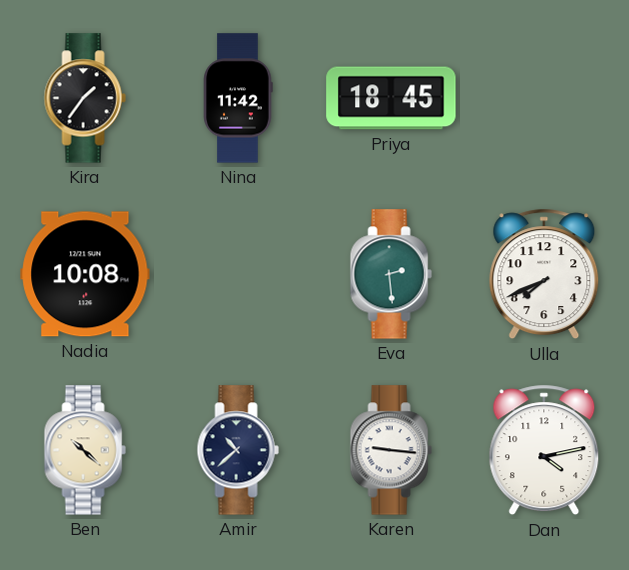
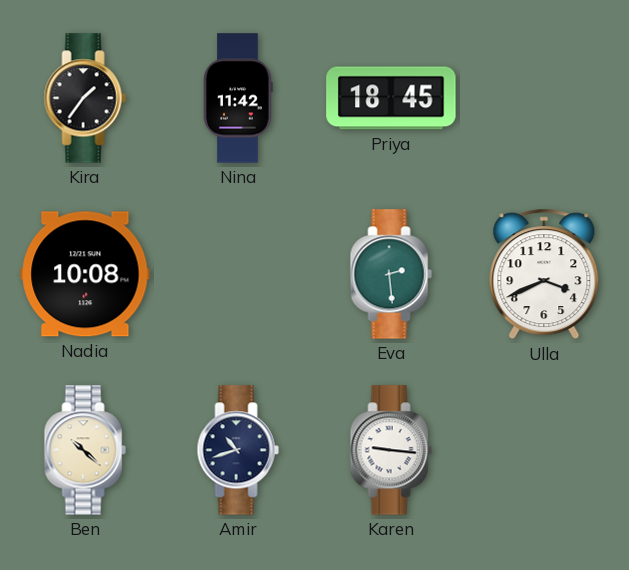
Ulla: 7:41 -> 3:41
Amir: 10:38 -> 10:42
Dan: 4:13 -> none
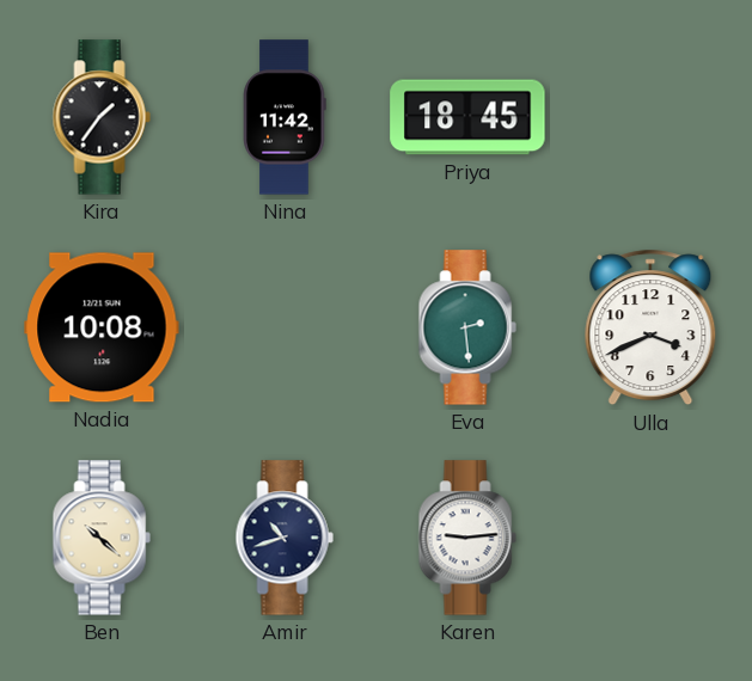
Karen: 9:16 -> 9:14
